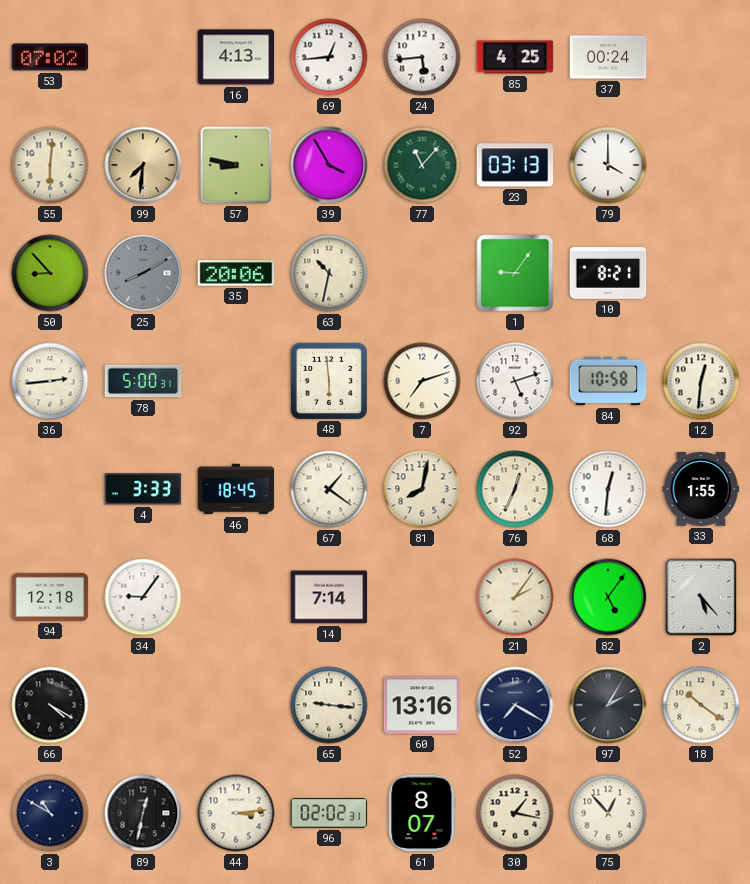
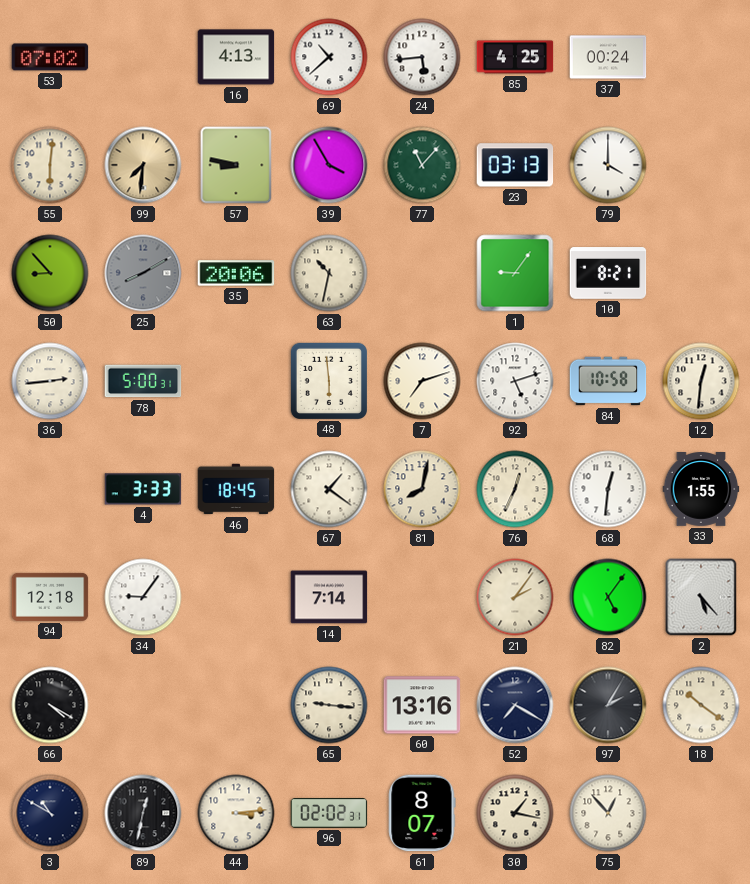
69: 12:44 -> 10:38
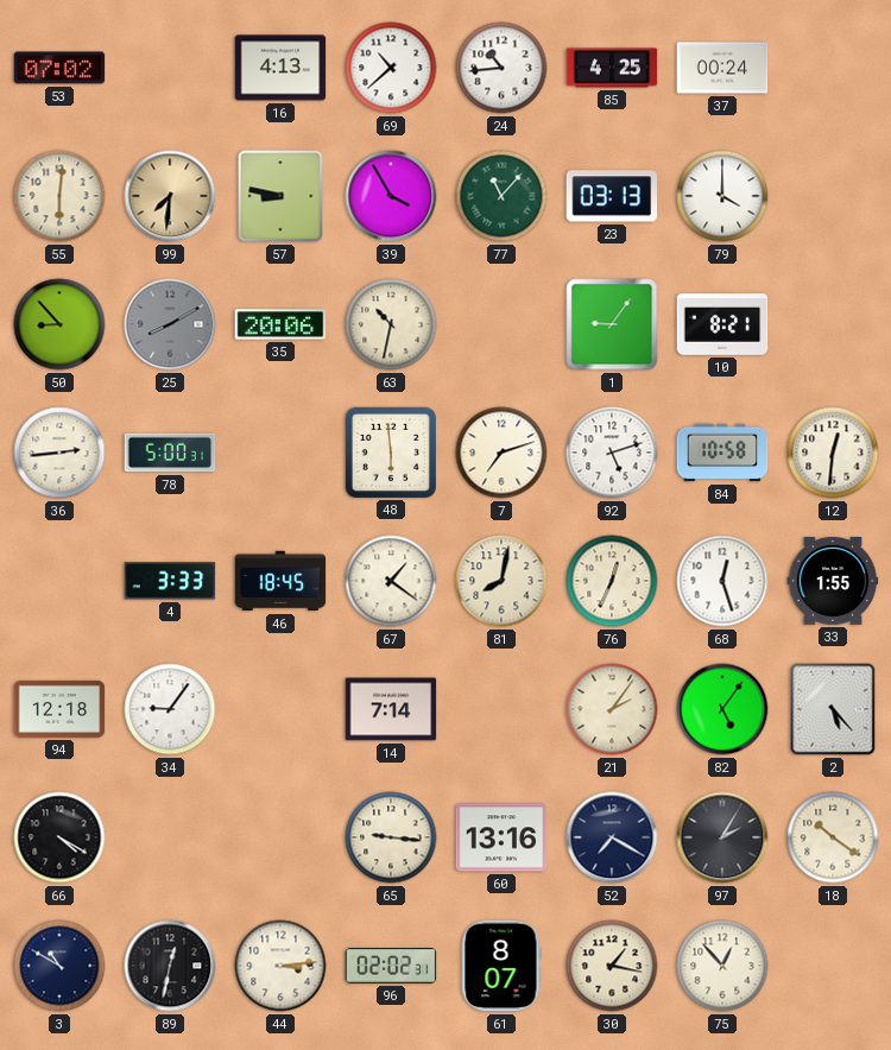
24: 5:44 -> 10:44
68: 12:31 -> 12:27
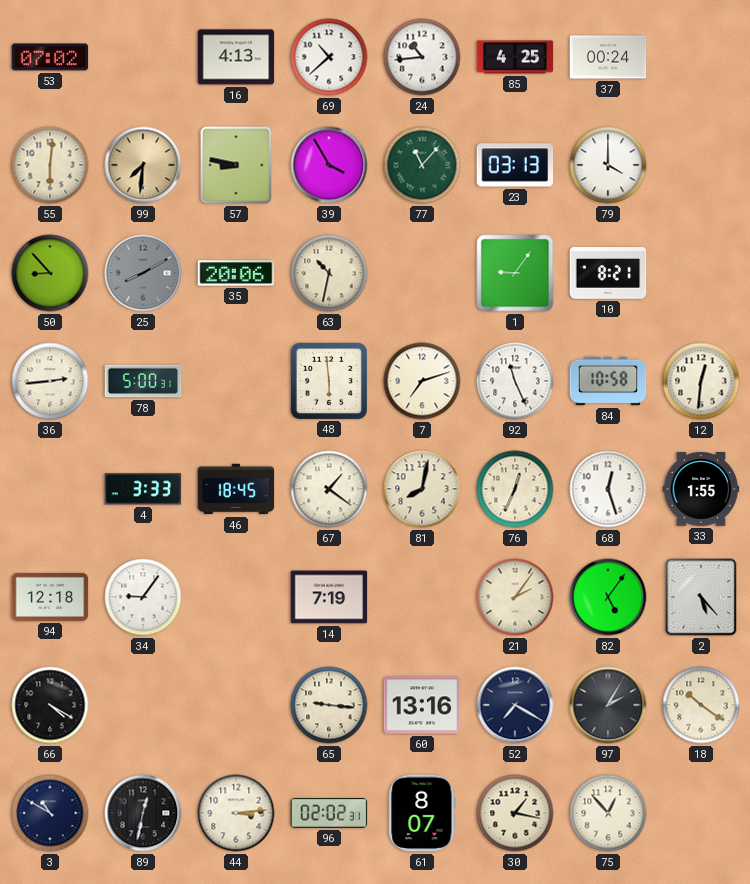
92: 5:12 -> 11:26
14: 7:14 -> 7:19
